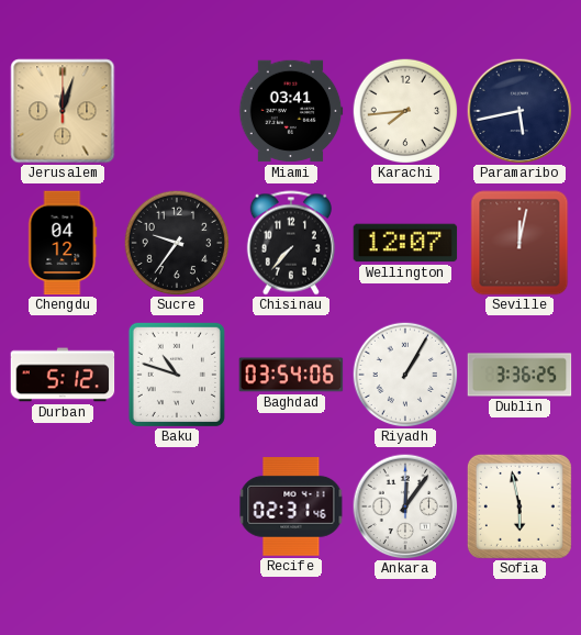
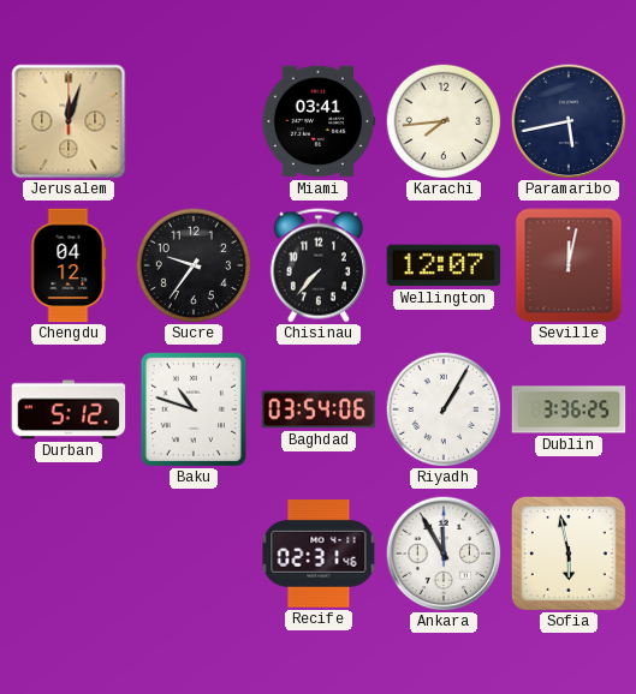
Ankara: 12:06 -> 11:55
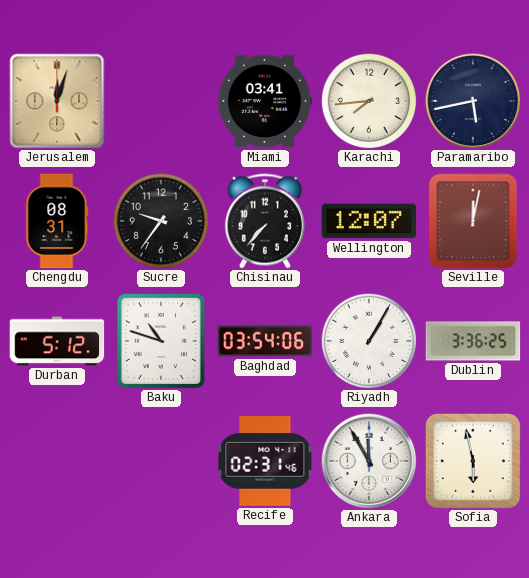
Chengdu: 04:12 -> 08:31
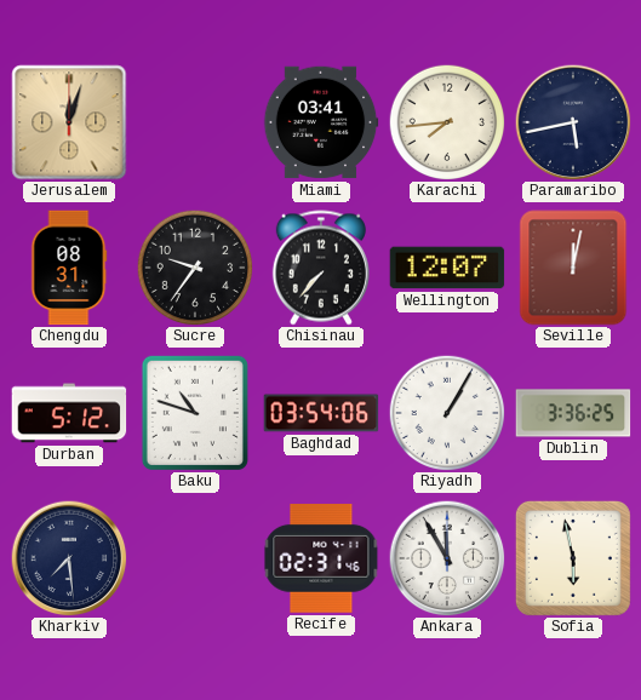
Kharkiv: none -> 7:29
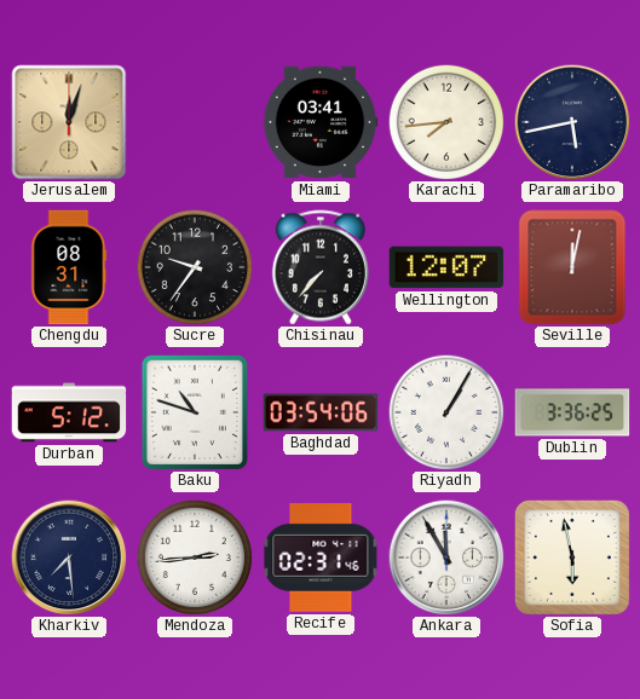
Mendoza: none -> 2:44
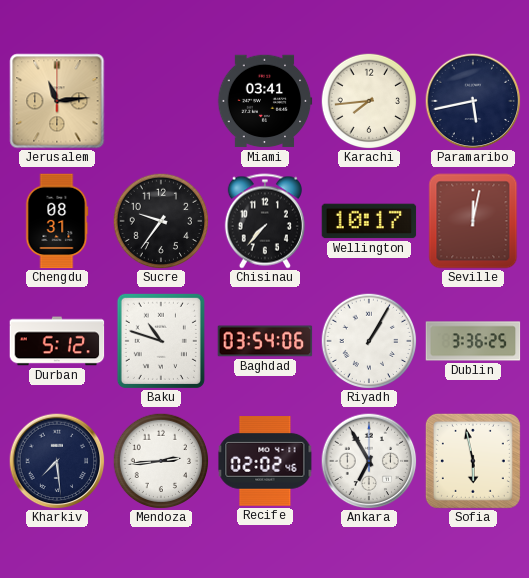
Jerusalem: 12:03 -> 11:14
Wellington: 12:07 -> 10:17
Recife: 02:31 -> 02:02
Ankara: 11:55 -> 6:55
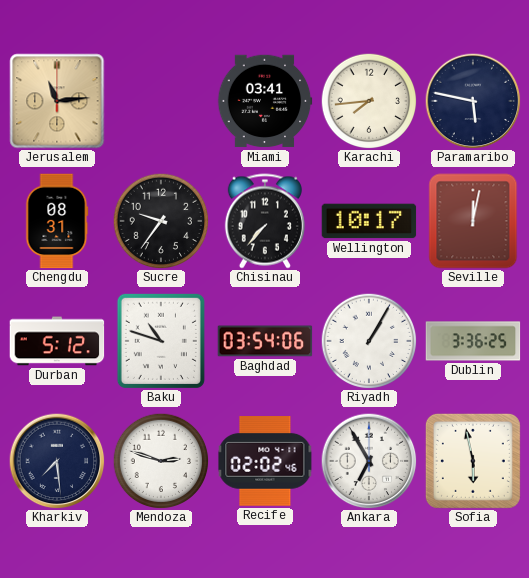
Paramaribo: 5:43 -> 5:47
Mendoza: 2:44 -> 2:48
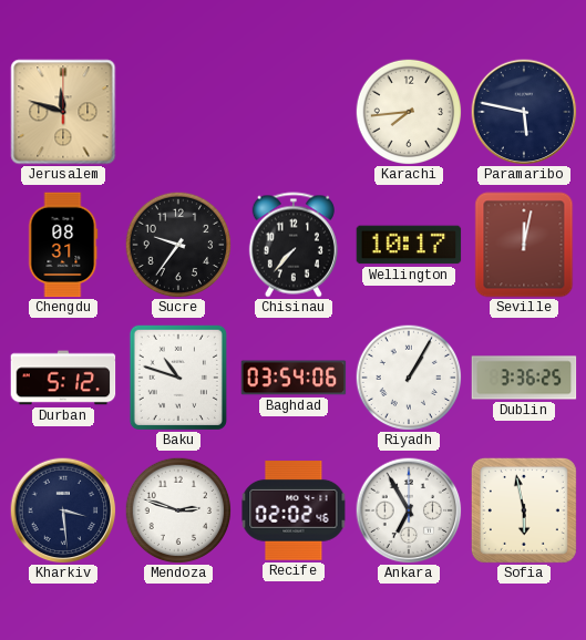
Jerusalem: 11:14 -> 11:48
Miami: 03:41 -> none
Kharkiv: 7:29 -> 3:29
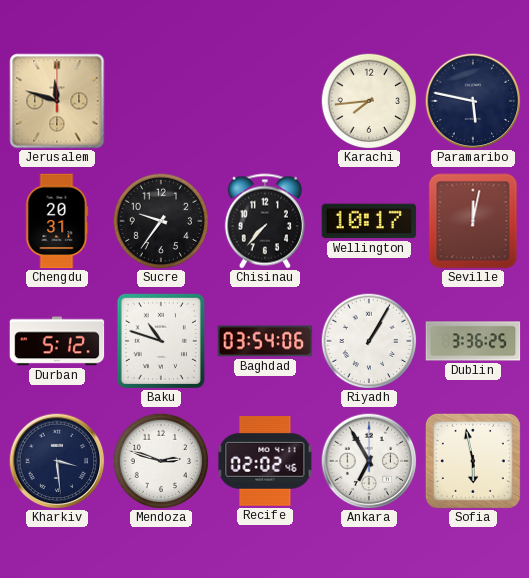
Chengdu: 08:31 -> 20:31
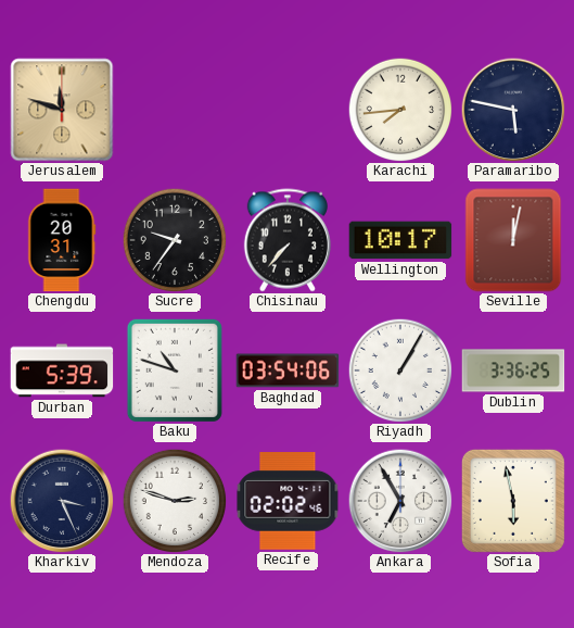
Durban: 5:12 -> 5:39
Kharkiv: 3:29 -> 3:26
